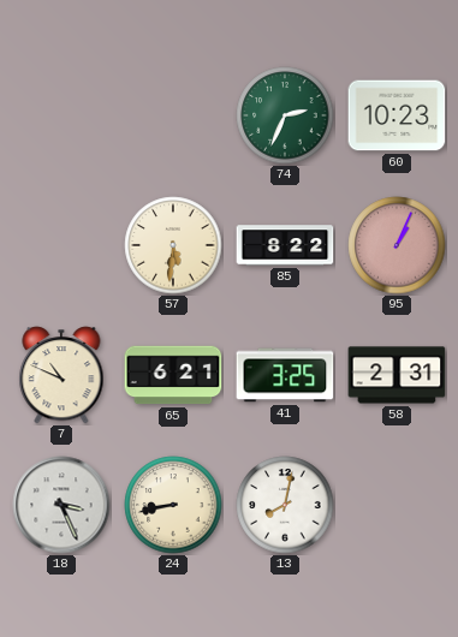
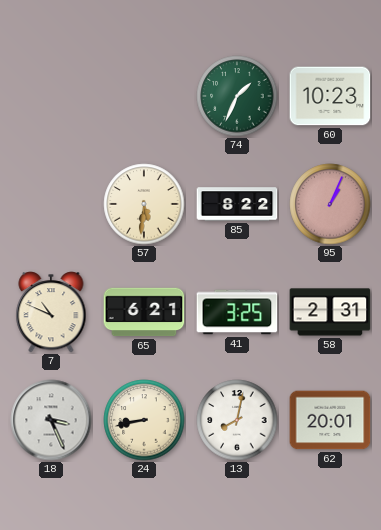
74: 2:34 -> 1:34
62: none -> 20:01
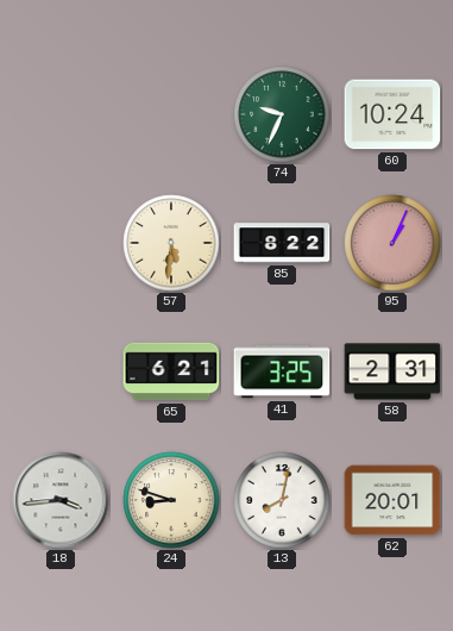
74: 1:34 -> 9:34
60: 10:23 -> 10:24
7: 10:49 -> none
18: 3:26 -> 3:44
24: 8:43 -> 8:48
